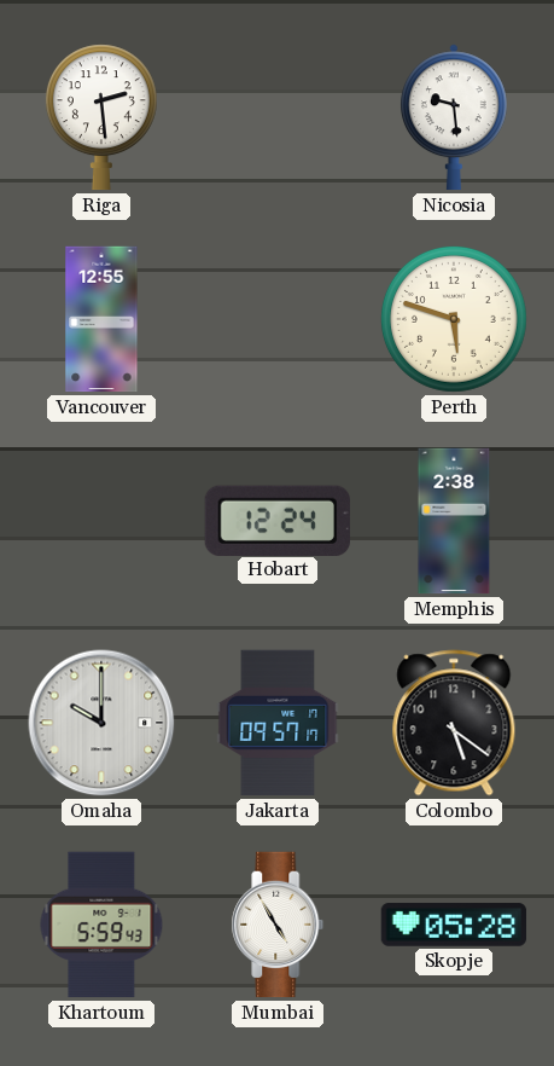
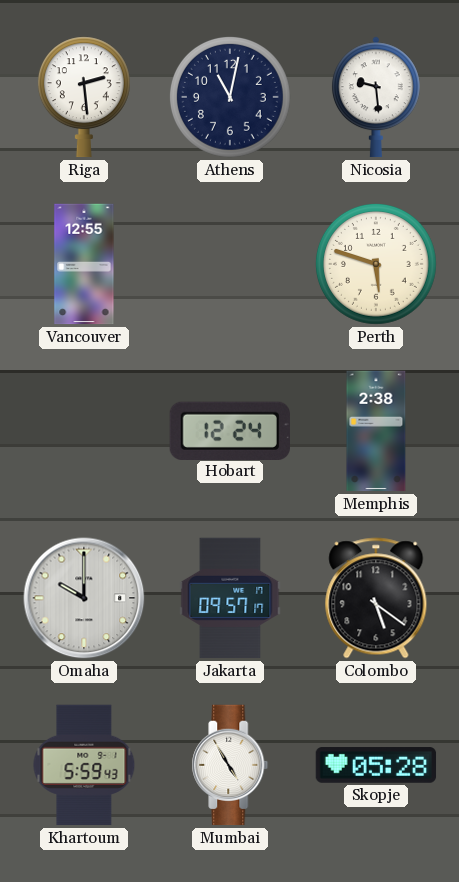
Athens: none -> 11:02
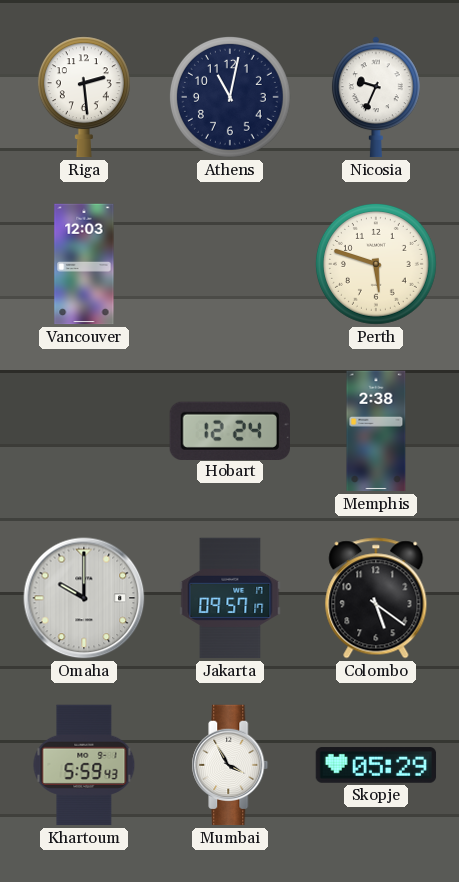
Nicosia: 9:29 -> 9:34
Vancouver: 12:55 -> 12:03
Mumbai: 4:55 -> 3:55
Skopje: 05:28 -> 05:29
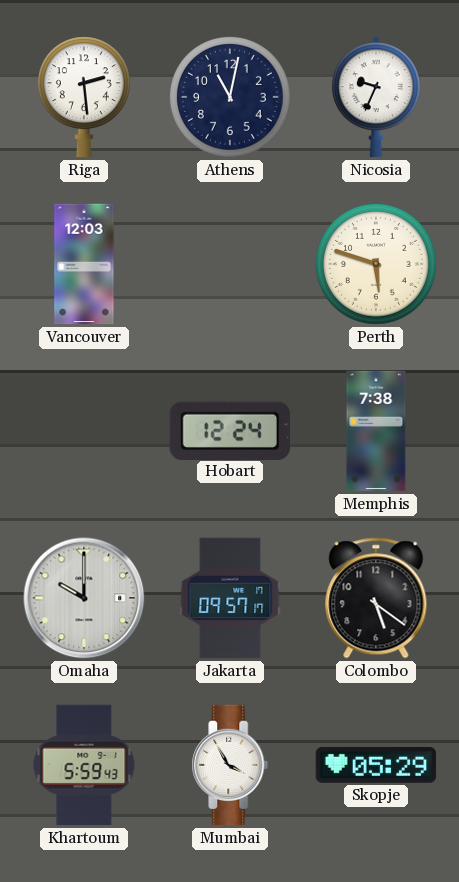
Memphis: 2:38 -> 7:38
